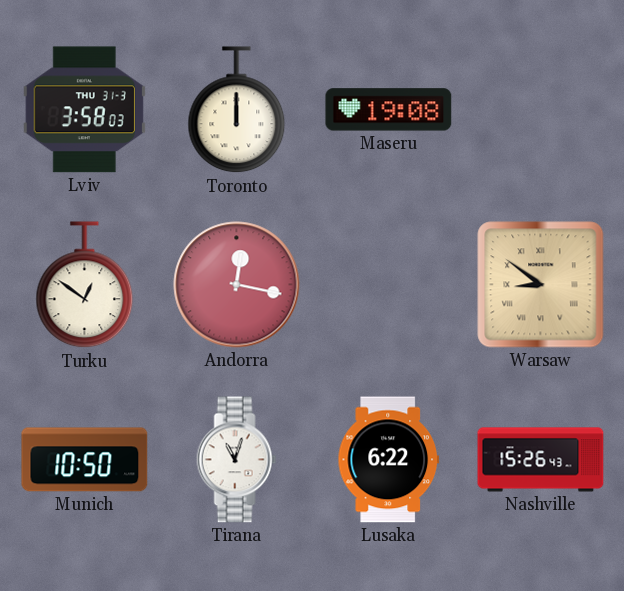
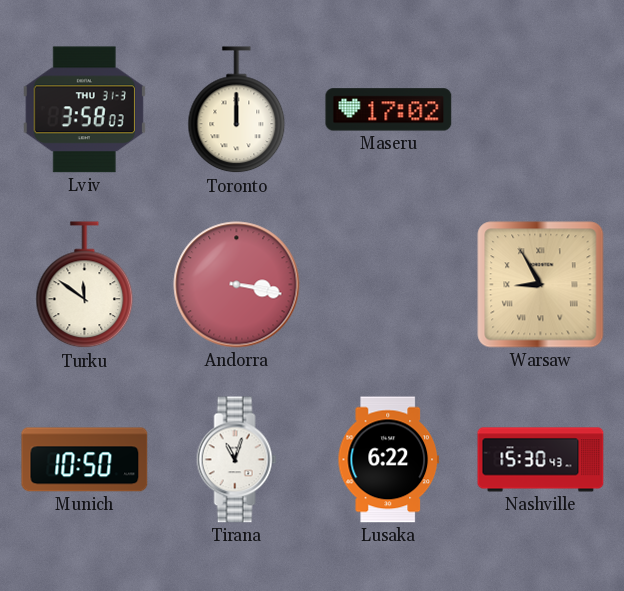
Maseru: 19:08 -> 17:02
Turku: 12:51 -> 11:51
Andorra: 12:17 -> 3:17
Warsaw: 8:51 -> 8:55
Nashville: 15:26 -> 15:30
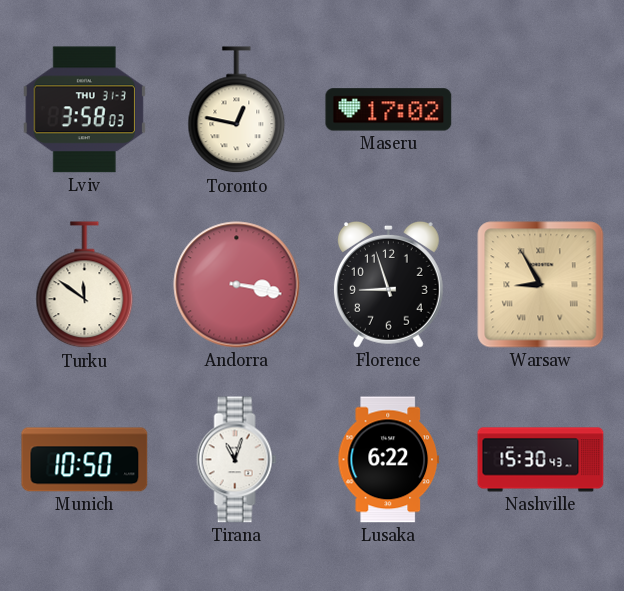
Toronto: 12:00 -> 12:47
Florence: none -> 8:57
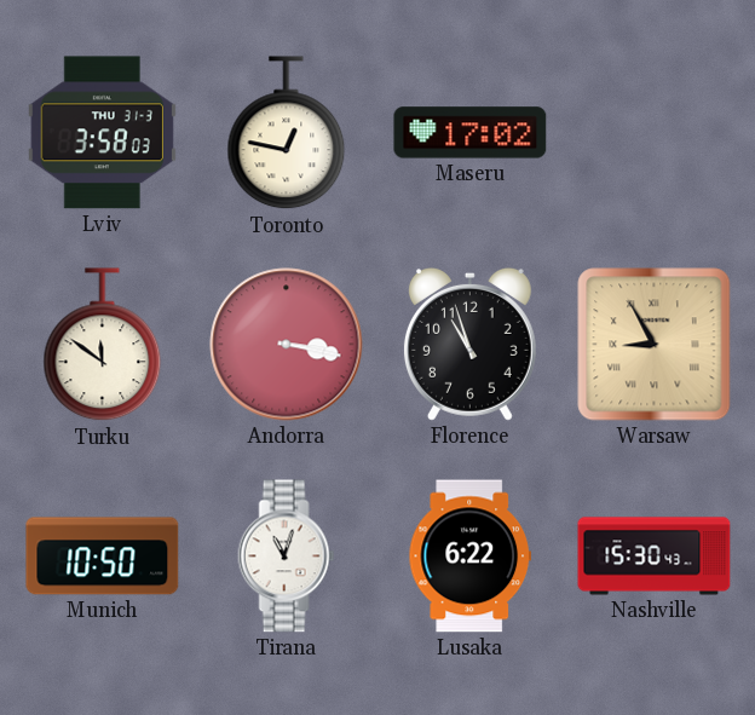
Florence: 8:57 -> 10:57
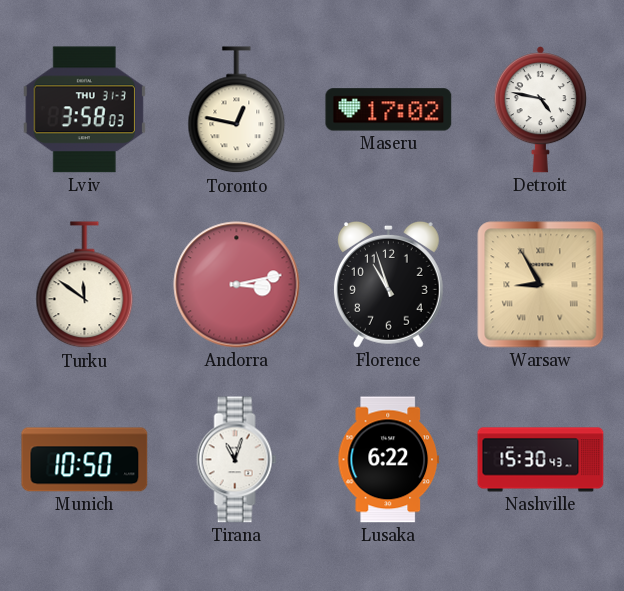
Detroit: none -> 4:47
Andorra: 3:17 -> 3:13
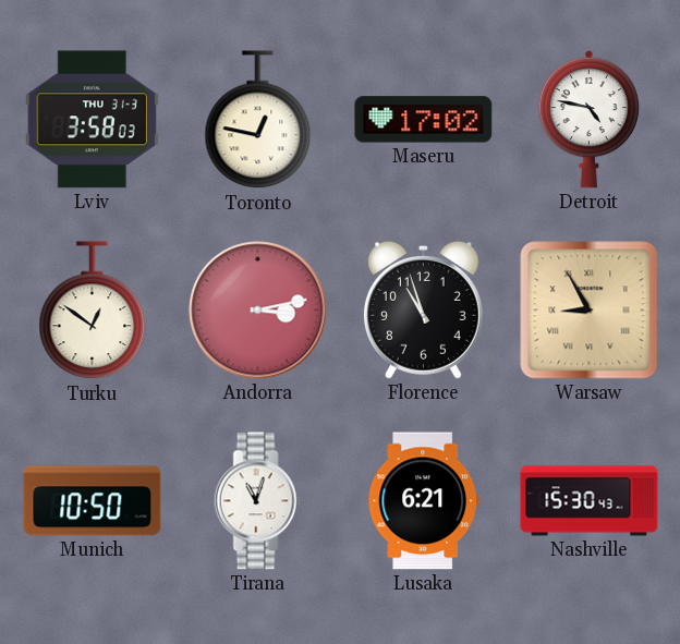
Turku: 11:51 -> 12:51
Lusaka: 6:22 -> 6:21
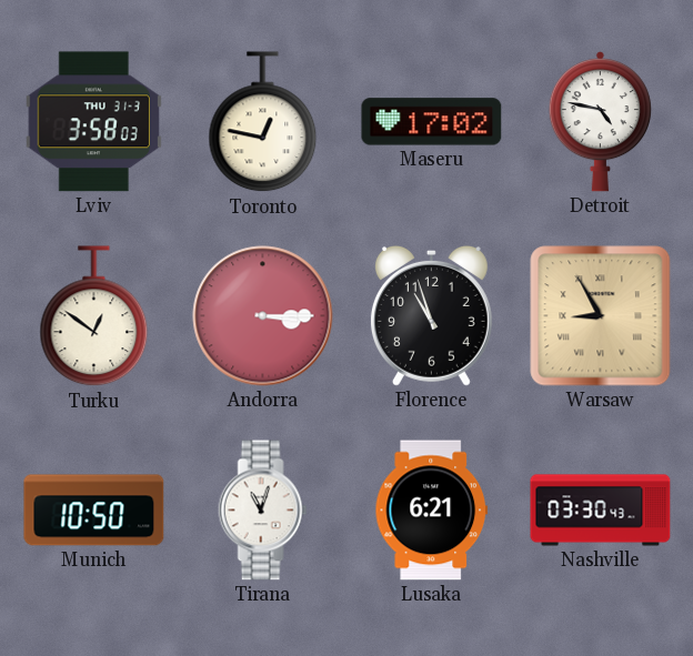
Andorra: 3:13 -> 3:15
Nashville: 15:30 -> 03:30
